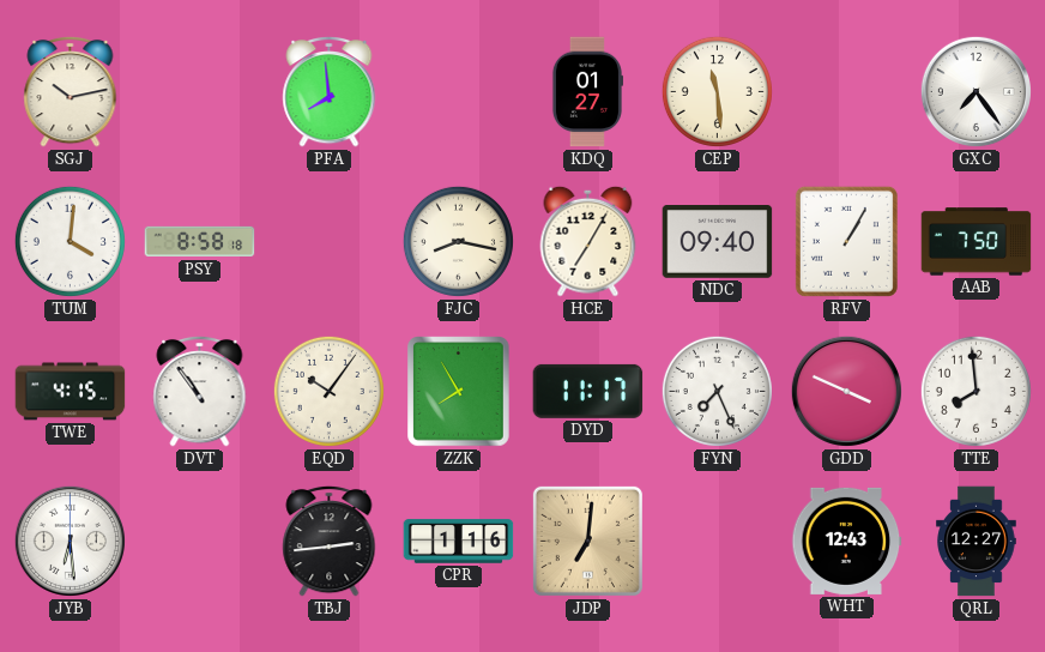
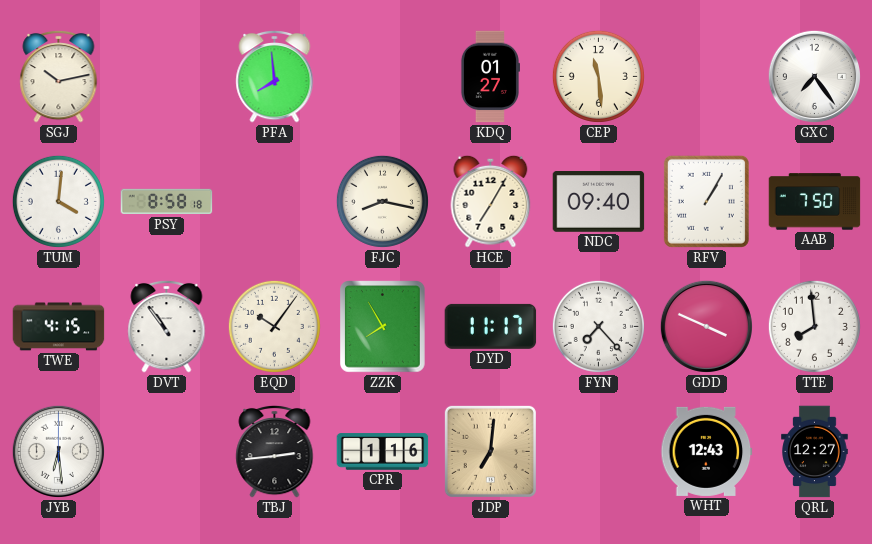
FYN: 7:26 -> 7:23
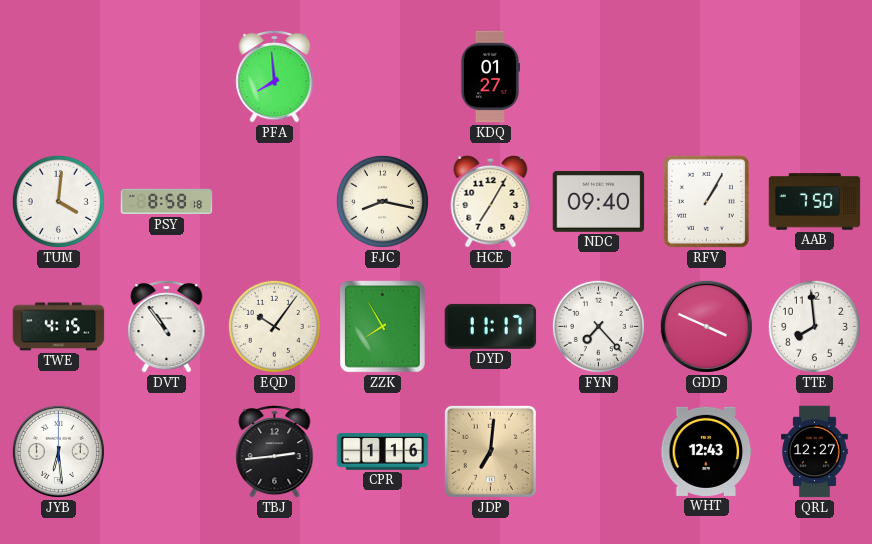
SGJ: 10:13 -> none
CEP: 11:29 -> none
GXC: 7:24 -> none
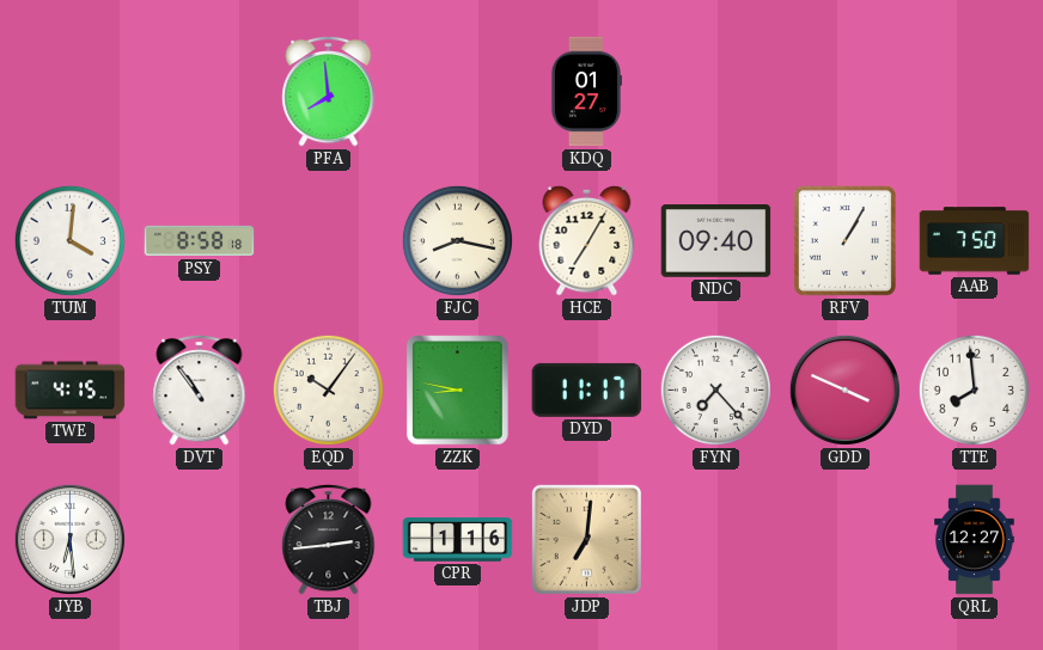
ZZK: 7:55 -> 8:47
WHT: 12:43 -> none
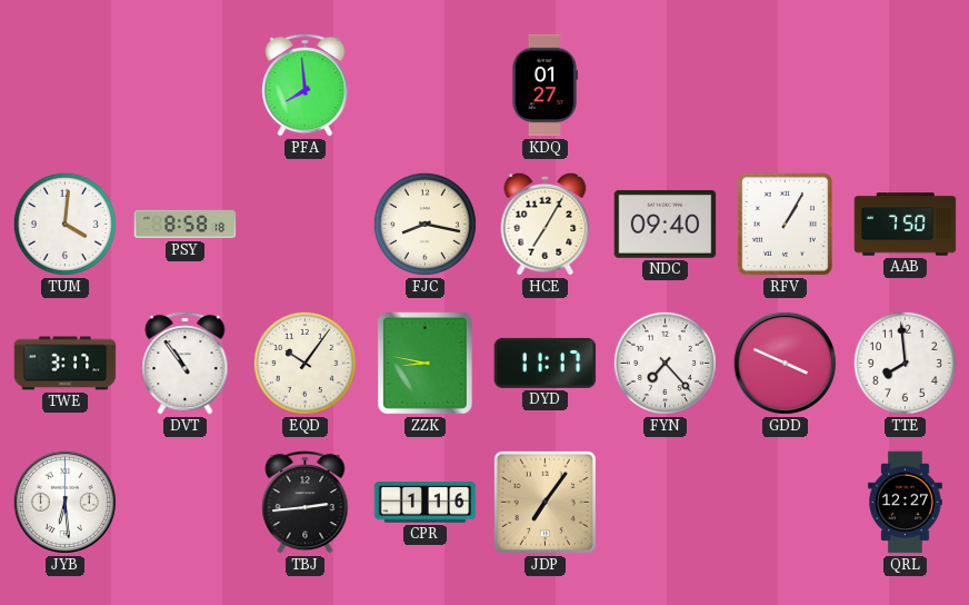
TWE: 4:15 -> 3:17
JDP: 7:01 -> 7:06
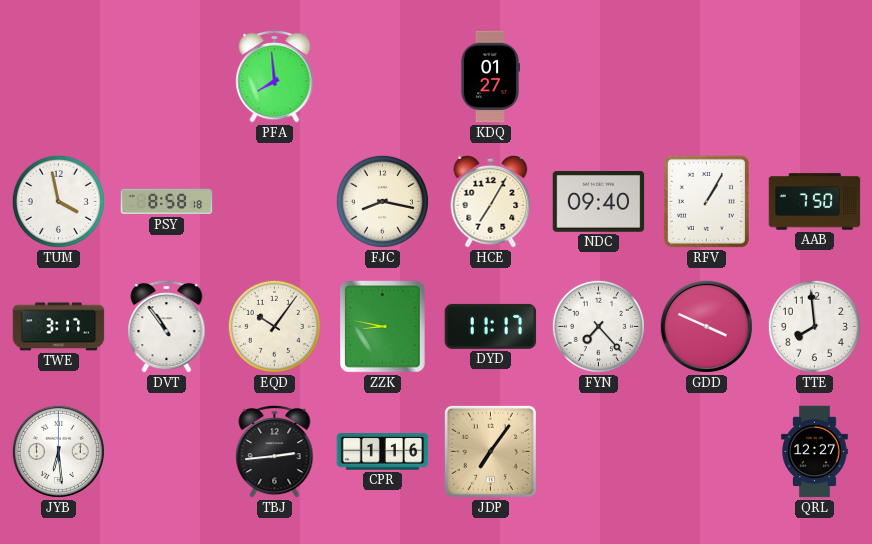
TUM: 4:01 -> 3:58
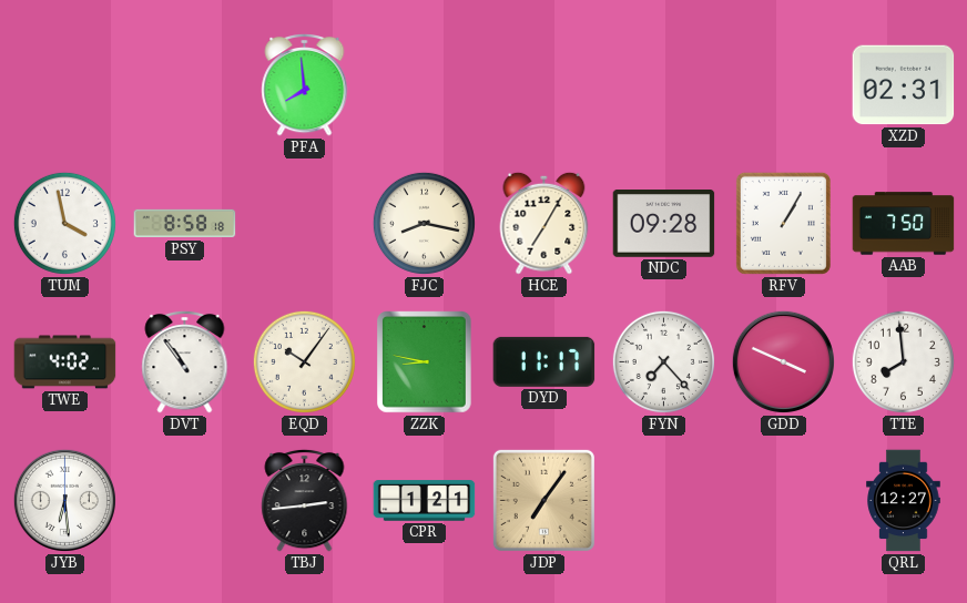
KDQ: 01:27 -> none
XZD: none -> 02:31
NDC: 09:40 -> 09:28
TWE: 3:17 -> 4:02
CPR: 1:16 -> 1:21
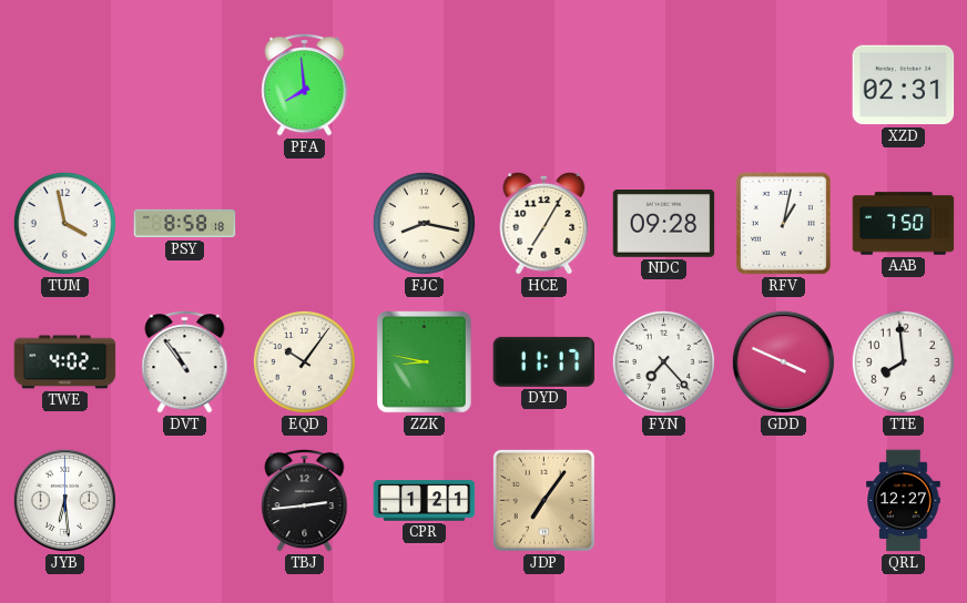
RFV: 1:05 -> 1:02
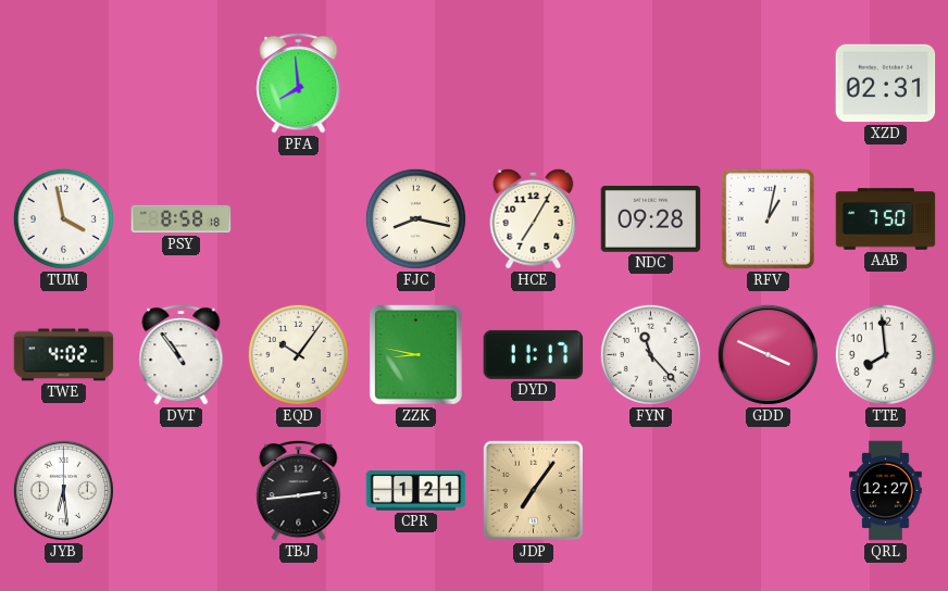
FYN: 7:23 -> 11:23
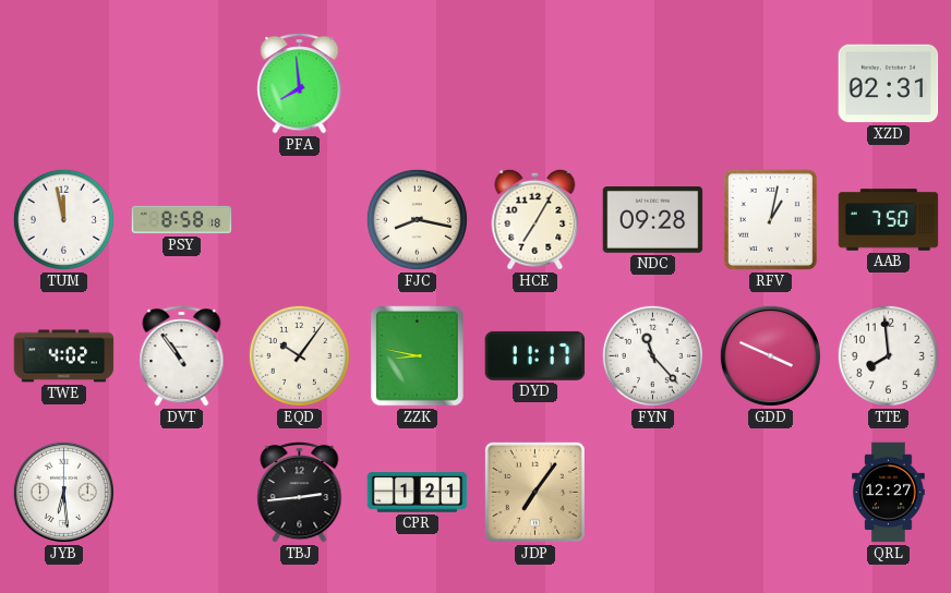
TUM: 3:58 -> 11:58
